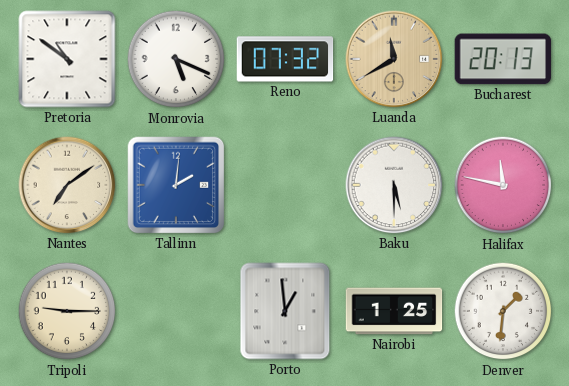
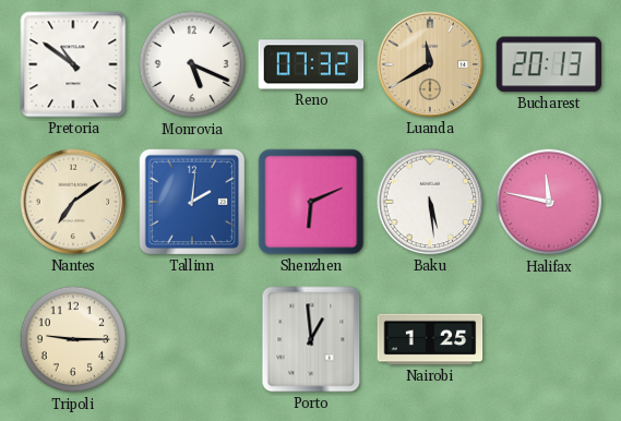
Shenzhen: none -> 6:11
Baku: 5:30 -> 5:29
Denver: 1:31 -> none
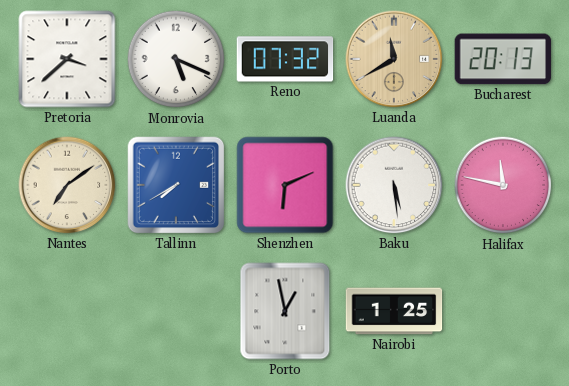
Pretoria: 10:51 -> 3:38
Tallinn: 2:01 -> 7:40
Tripoli: 9:15 -> none
Porto: 12:59 -> 12:58
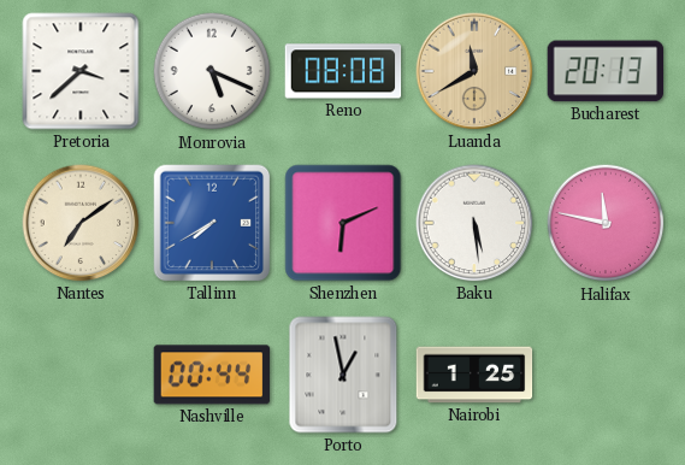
Reno: 07:32 -> 08:08
Nashville: none -> 00:44
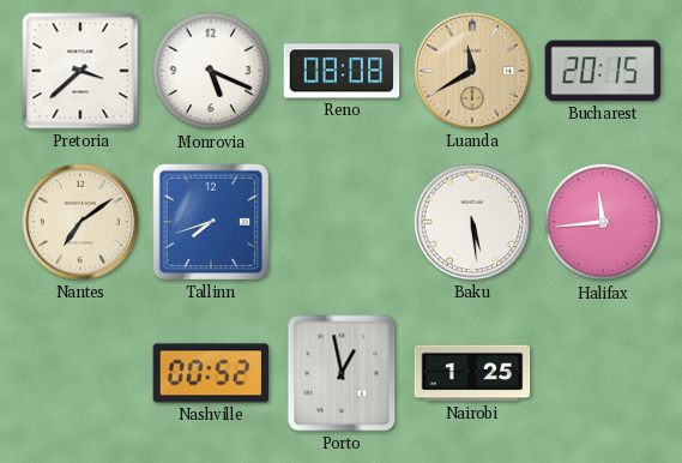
Bucharest: 20:13 -> 20:15
Tallinn: 7:40 -> 7:42
Shenzhen: 6:11 -> none
Halifax: 11:47 -> 11:44
Nashville: 00:44 -> 00:52
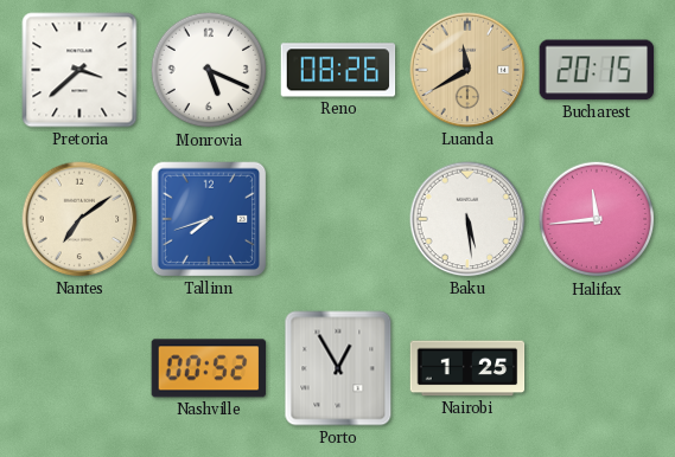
Reno: 08:08 -> 08:26
Porto: 12:58 -> 12:55
